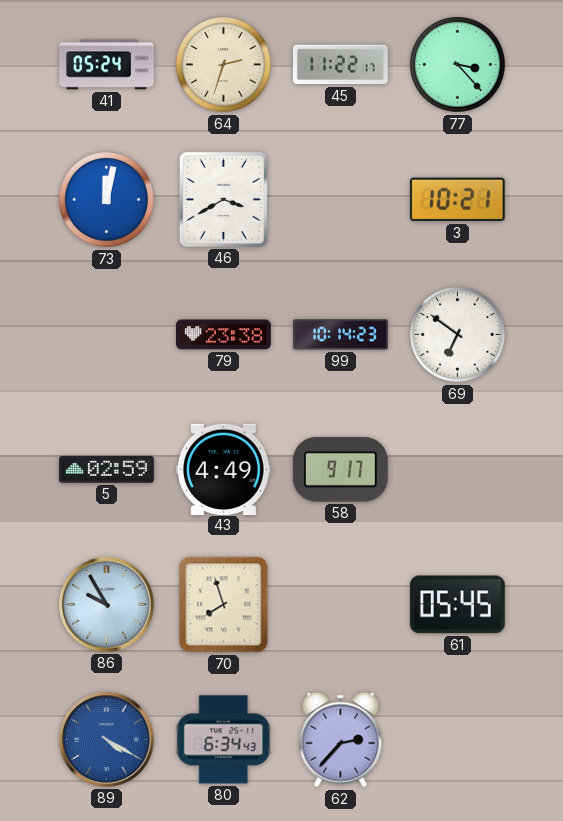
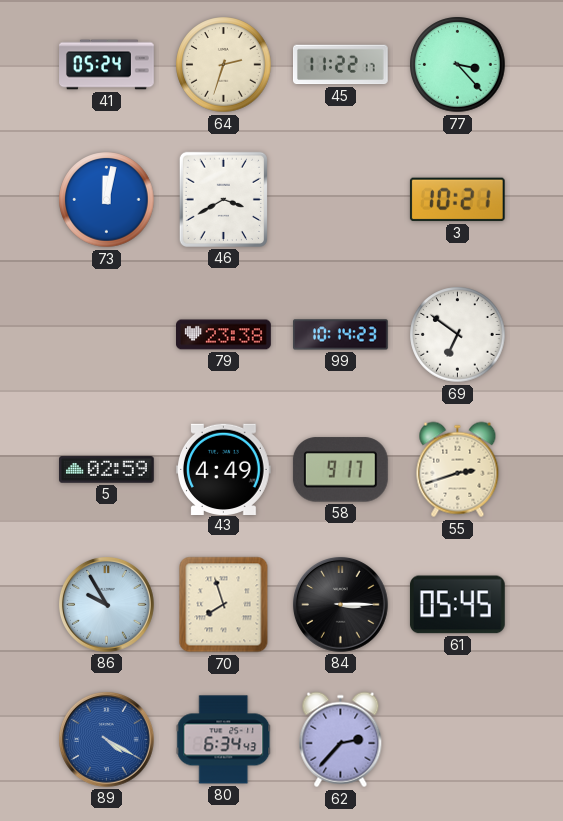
55: none -> 2:42
84: none -> 3:15
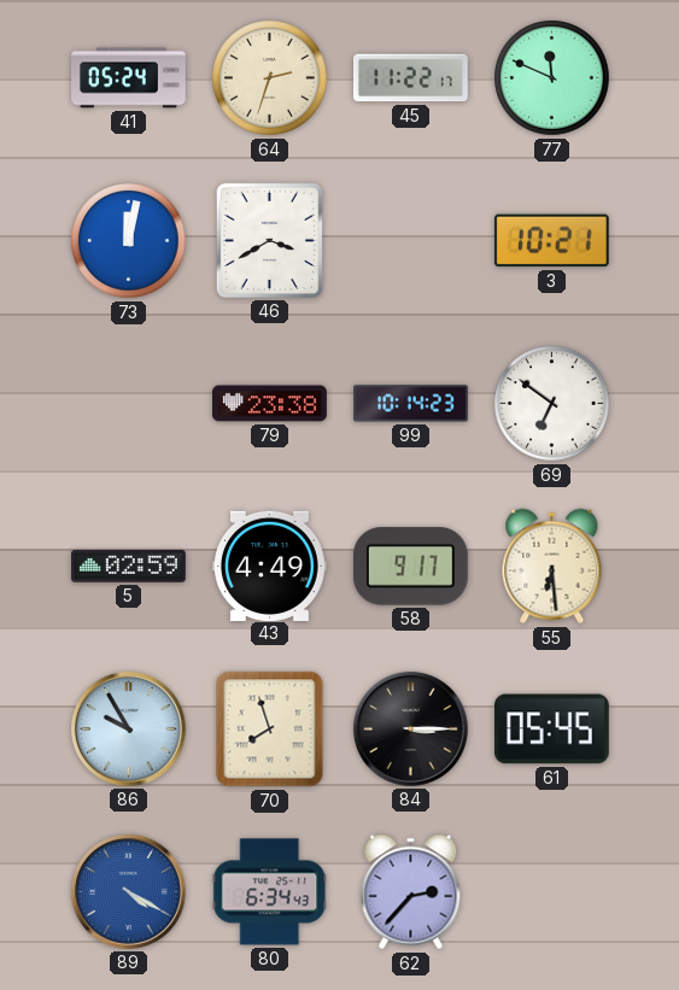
77: 3:23 -> 11:49
55: 2:42 -> 6:29
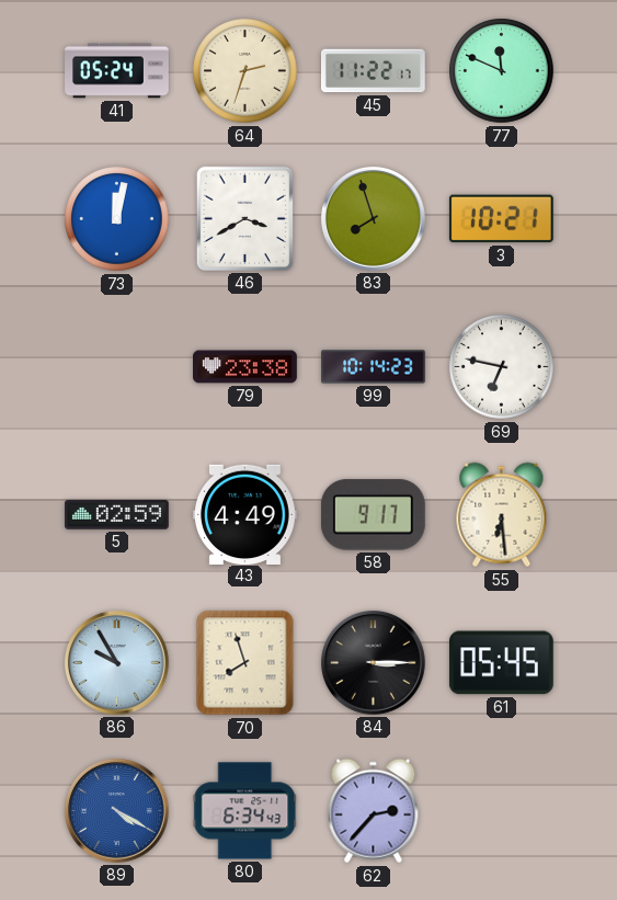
83: none -> 7:57
69: 6:51 -> 6:47
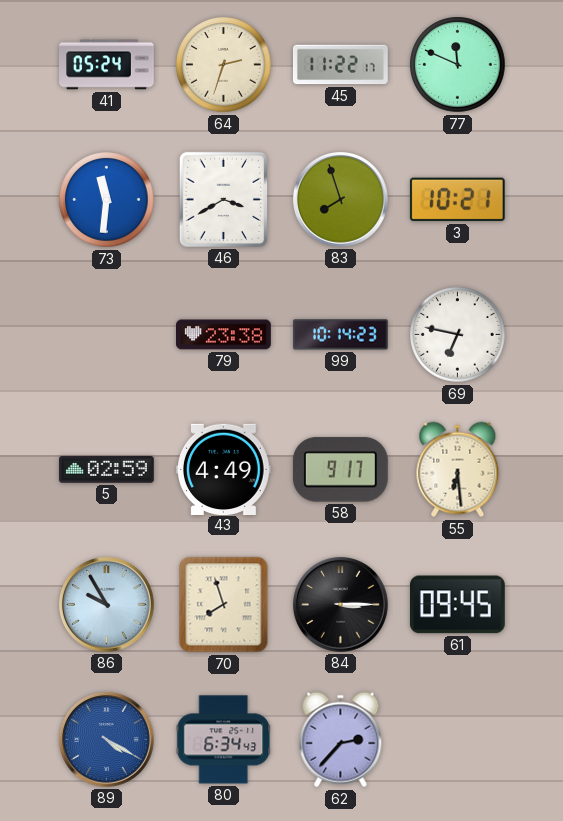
73: 12:02 -> 11:31
61: 05:45 -> 09:45
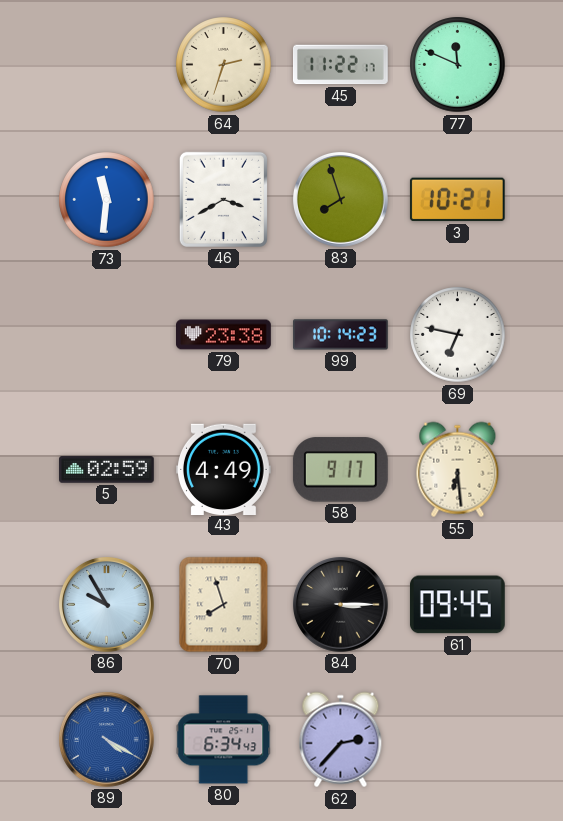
41: 05:24 -> none
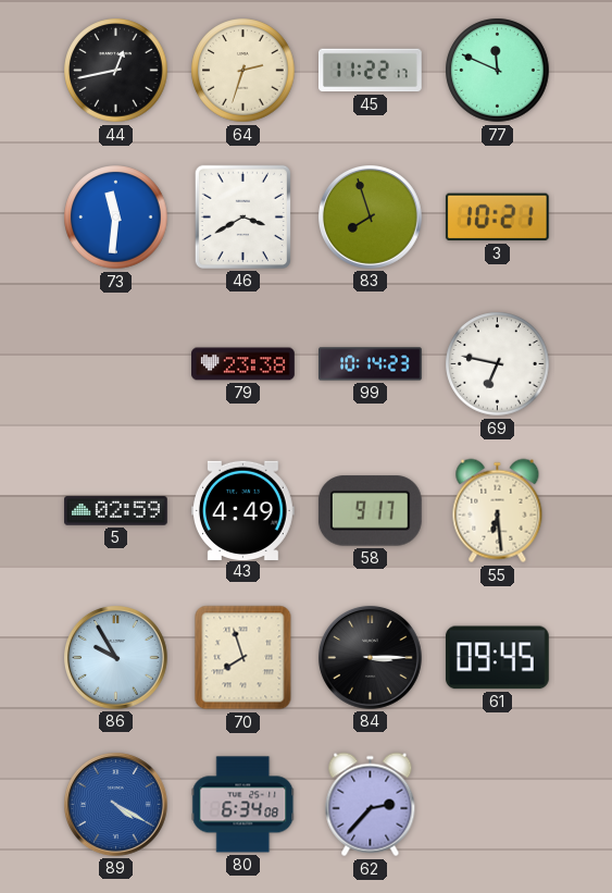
44: none -> 12:43
80: 6:34:43 -> 6:34:08
